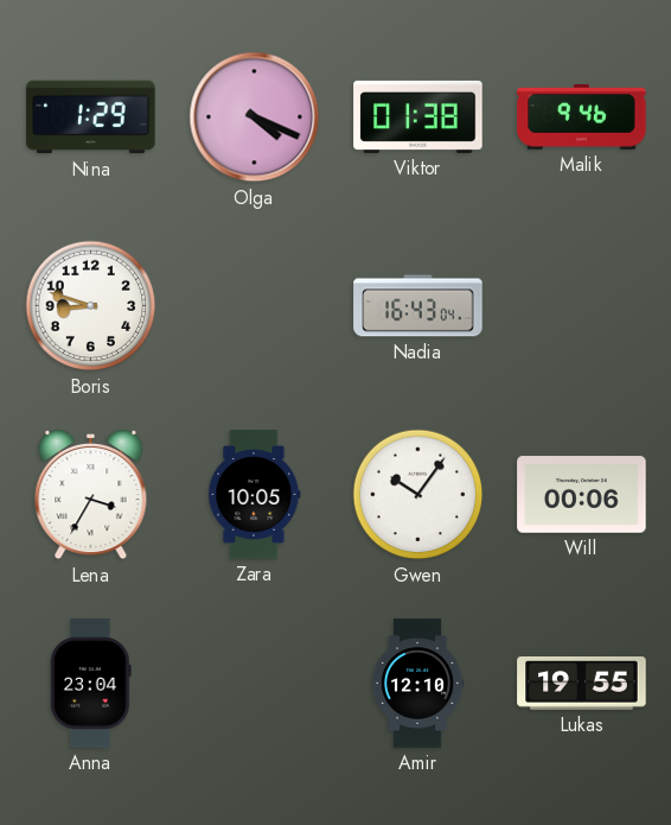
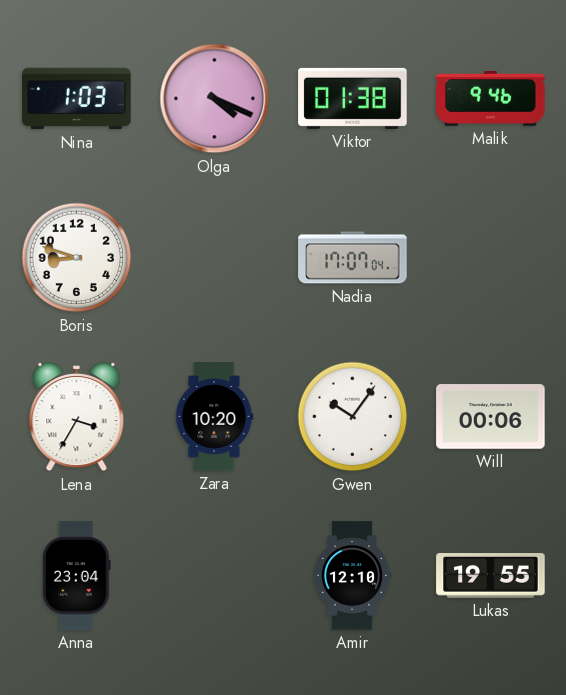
Nina: 1:29 -> 1:03
Nadia: 16:43 -> 17:07
Zara: 10:05 -> 10:20
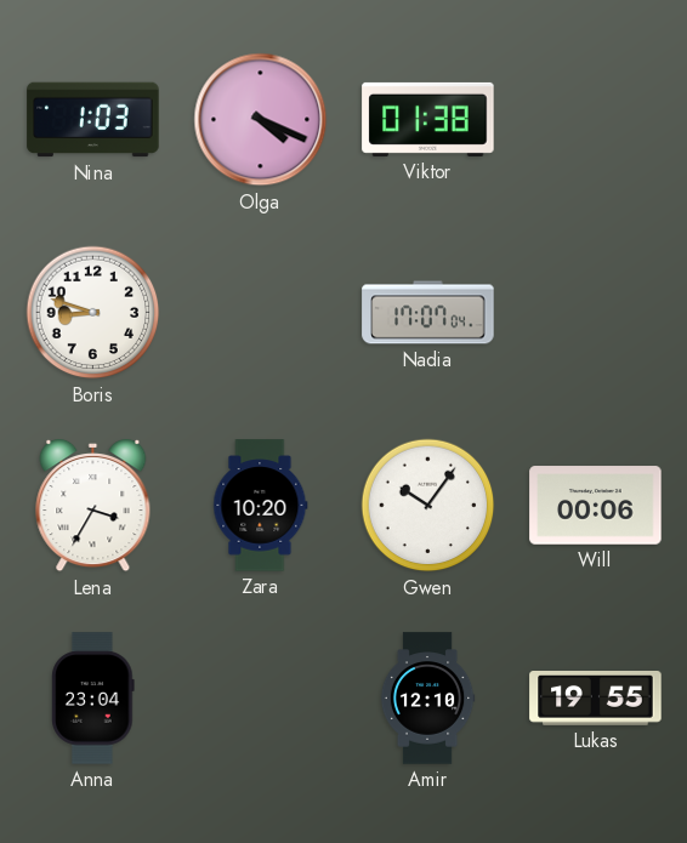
Malik: 9:46 -> none
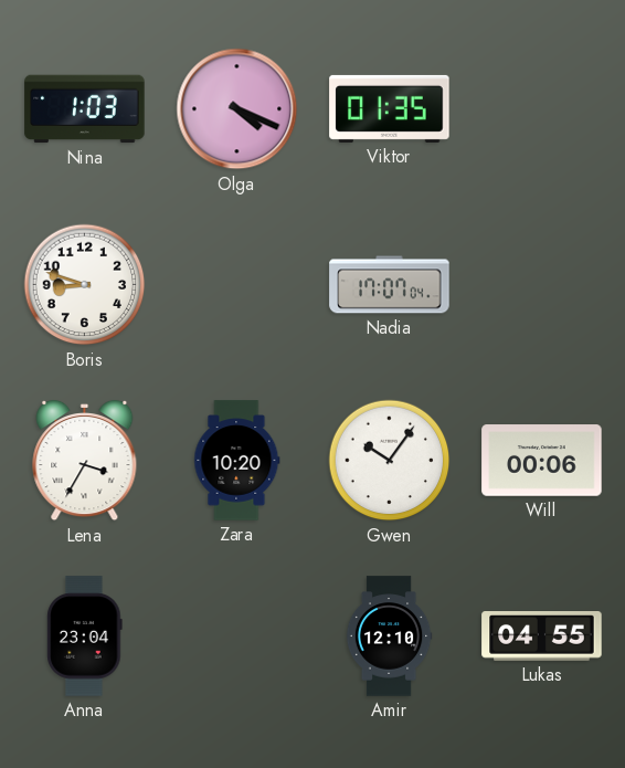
Viktor: 01:38 -> 01:35
Lukas: 19:55 -> 04:55
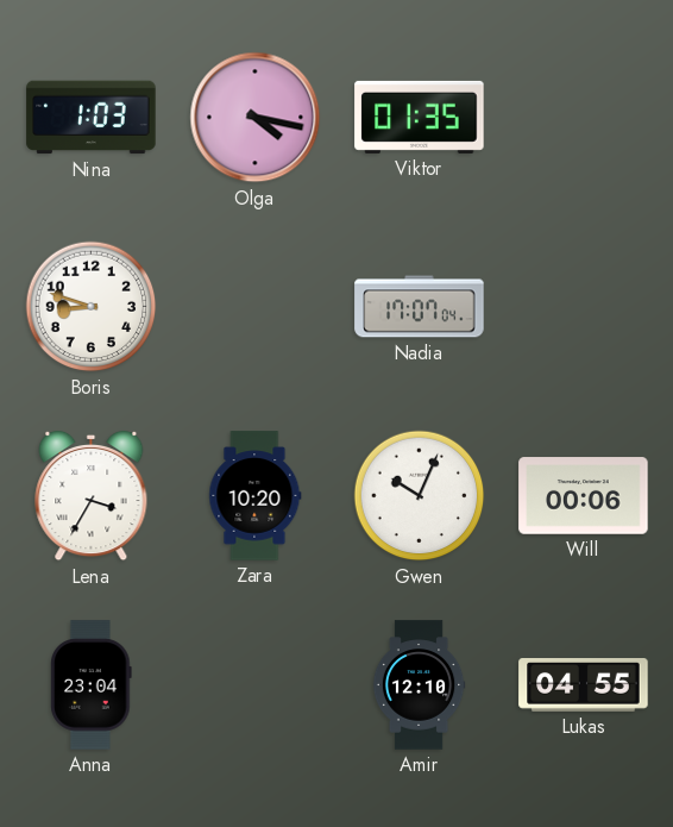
Olga: 4:19 -> 4:17
Gwen: 10:06 -> 10:04
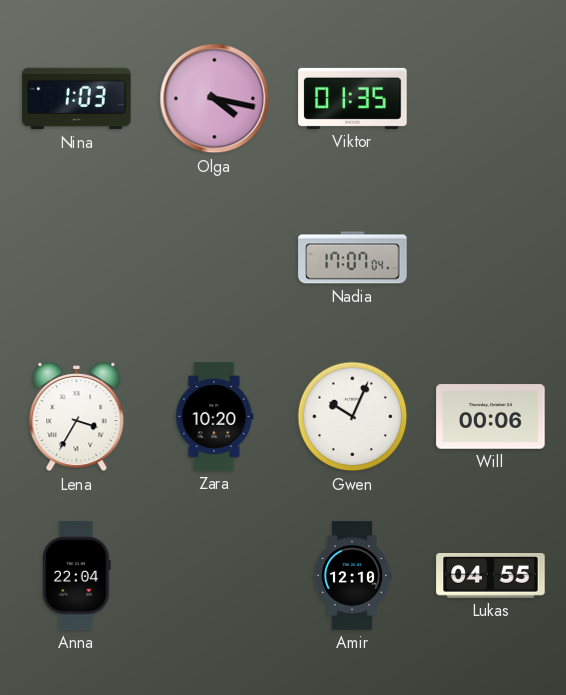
Boris: 8:48 -> none
Anna: 23:04 -> 22:04
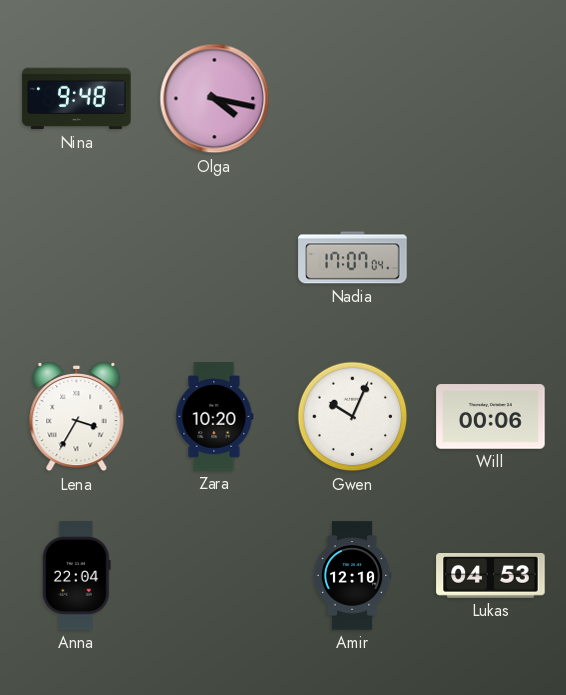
Nina: 1:03 -> 9:48
Viktor: 01:35 -> none
Lukas: 04:55 -> 04:53
